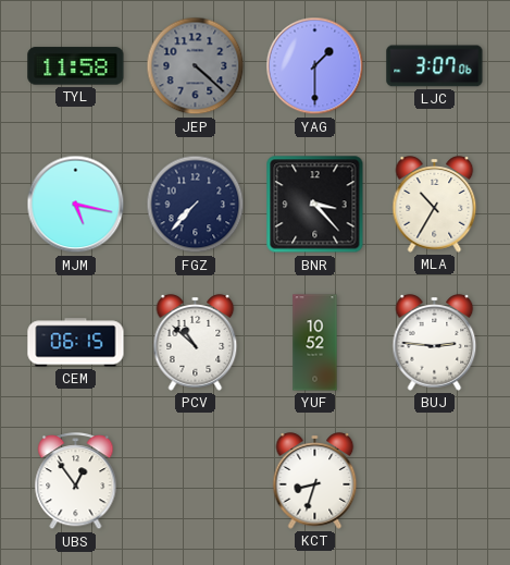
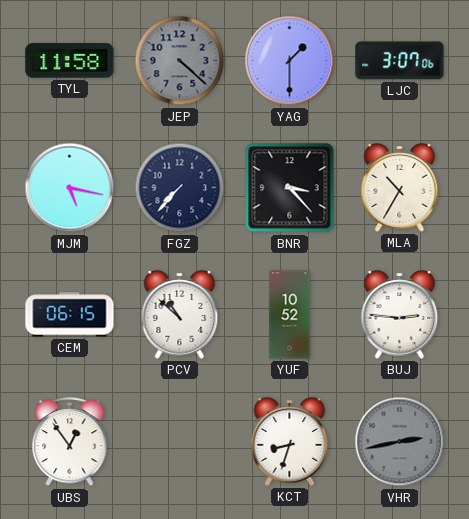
VHR: none -> 2:43
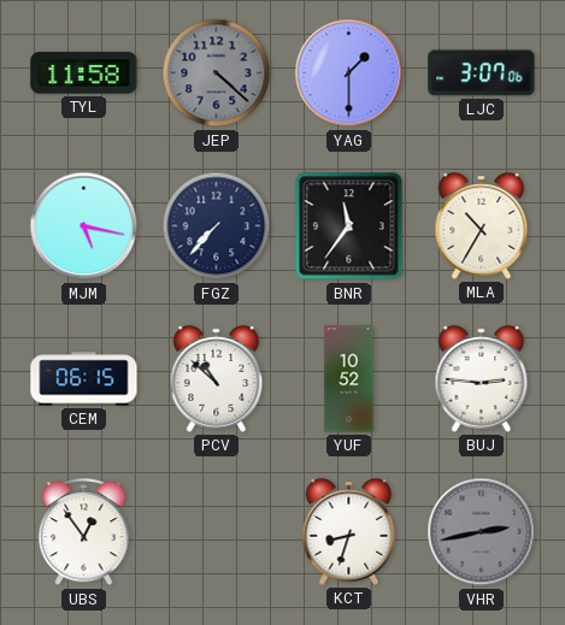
BNR: 3:23 -> 11:36
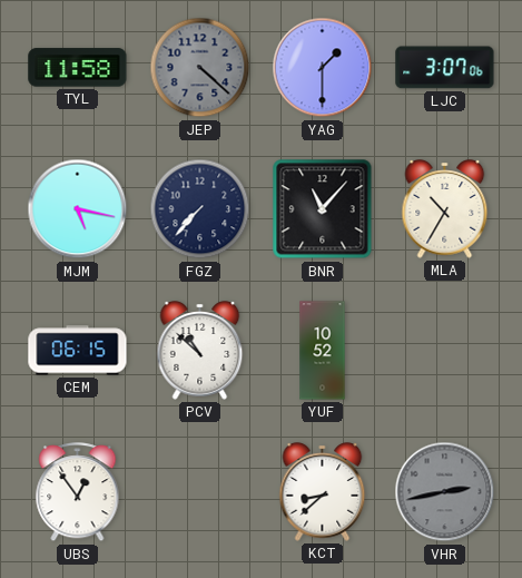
BNR: 11:36 -> 11:07
BUJ: 2:46 -> none
KCT: 8:33 -> 8:38
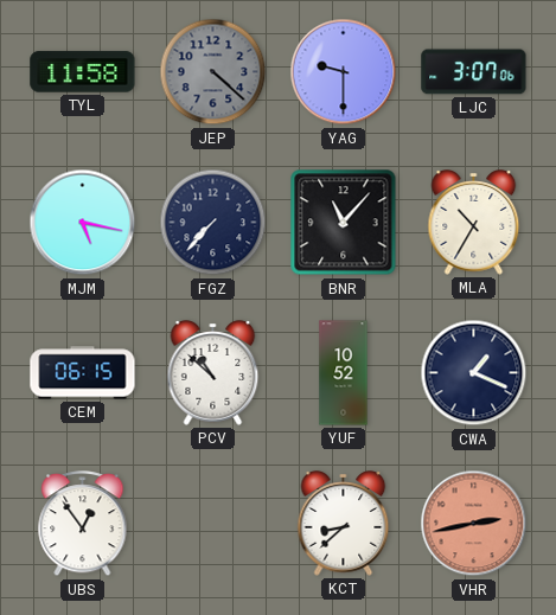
YAG: 1:30 -> 9:30
CWA: none -> 1:19
VHR dial: grey -> salmon
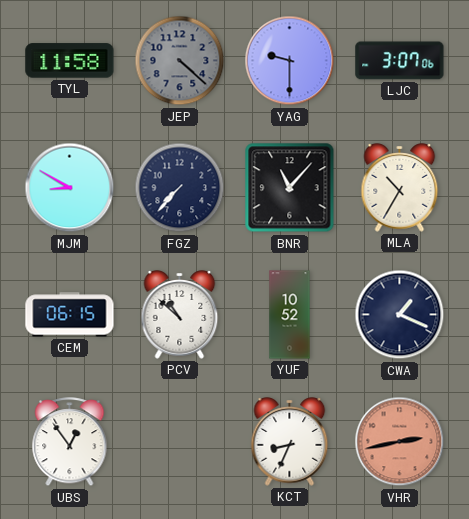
MJM: 5:17 -> 8:50
KCT: 8:38 -> 8:34
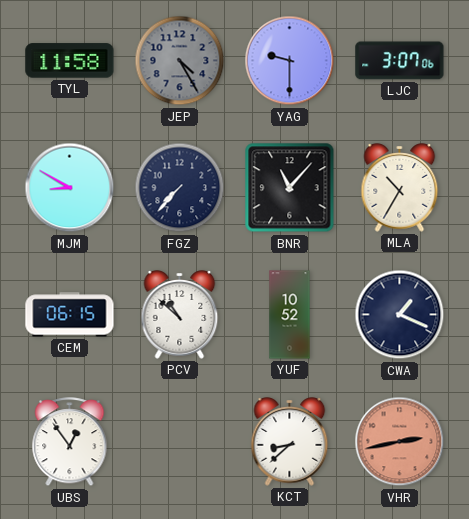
JEP: 4:22 -> 4:25
KCT: 8:34 -> 8:38
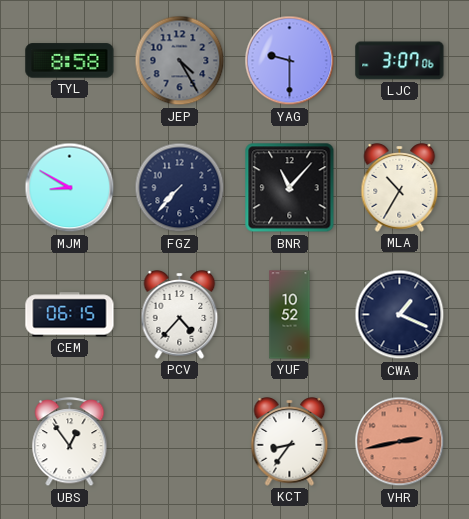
TYL: 11:58 -> 8:58
PCV: 10:52 -> 4:37
KCT: 8:38 -> 8:36
